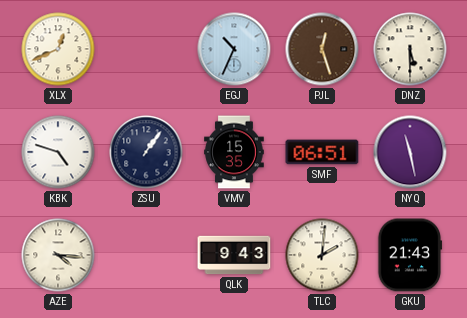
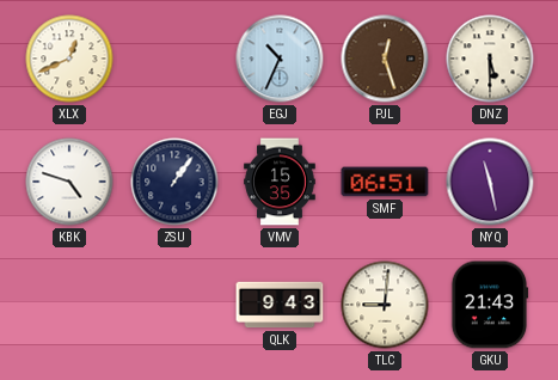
AZE: 4:16 -> none
TLC: 2:01 -> 9:01
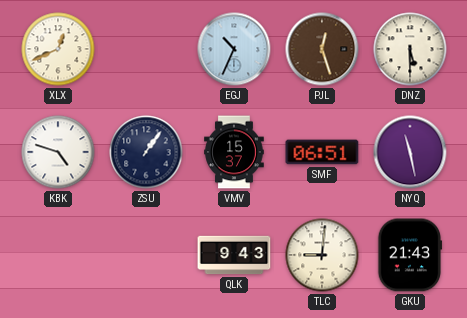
VMV: 15:35 -> 15:37
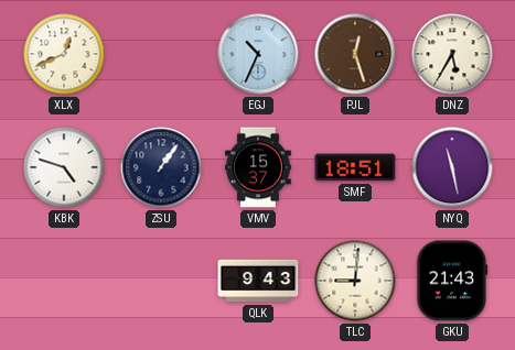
DNZ: 5:30 -> 5:35
SMF: 06:51 -> 18:51
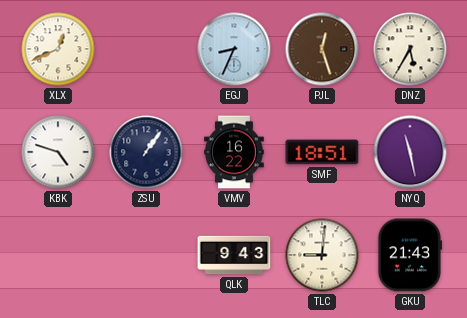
EGJ: 10:34 -> 8:34
VMV: 15:37 -> 16:22
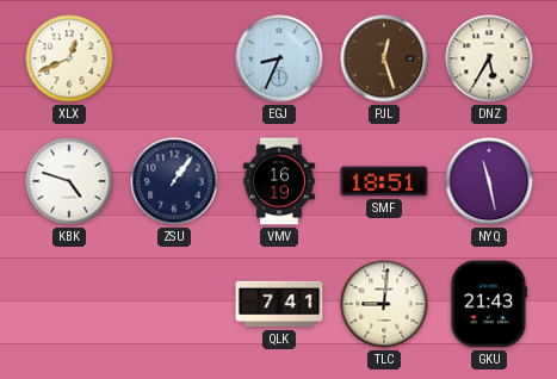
VMV: 16:22 -> 16:19
QLK: 9:43 -> 7:41
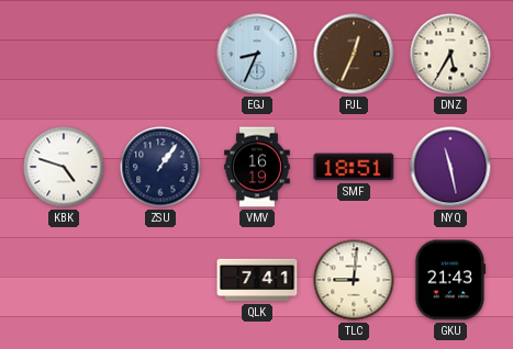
XLX: 12:41 -> none
PJL: 12:27 -> 12:34
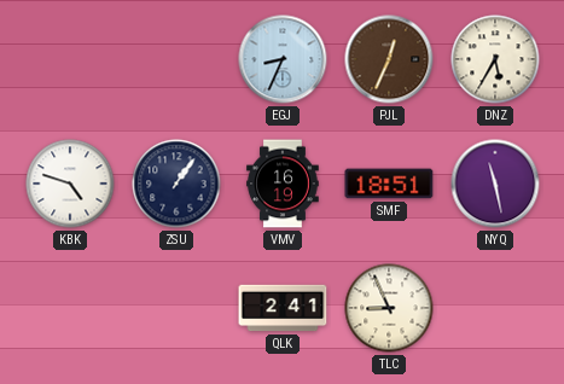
QLK: 7:41 -> 2:41
TLC: 9:01 -> 8:56
GKU: 21:43 -> none
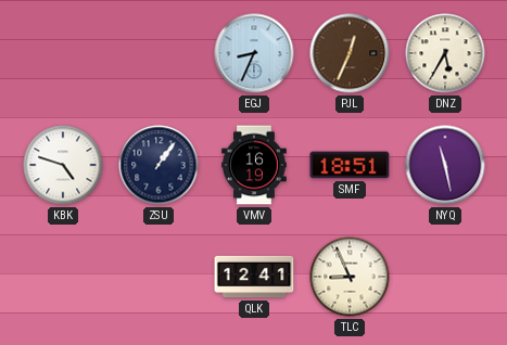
QLK: 2:41 -> 12:41
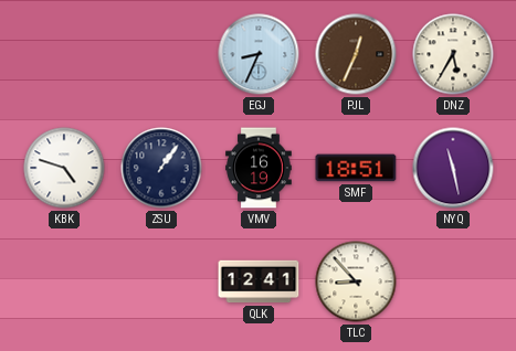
TLC: 8:56 -> 8:53
